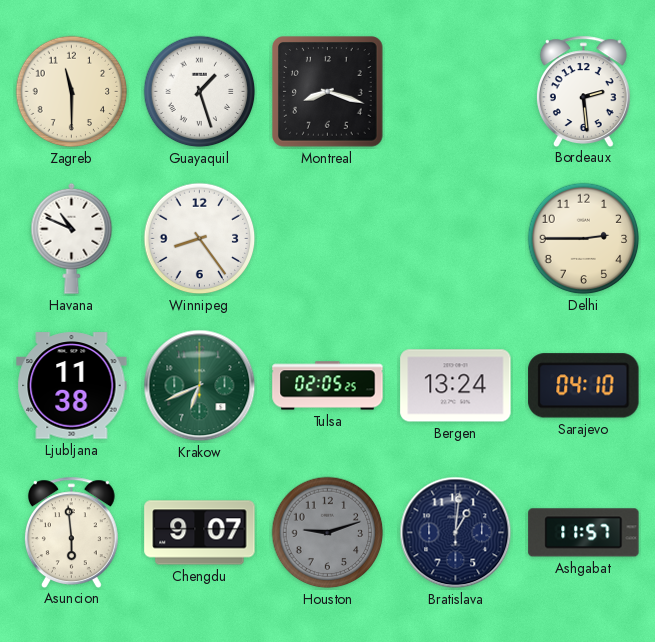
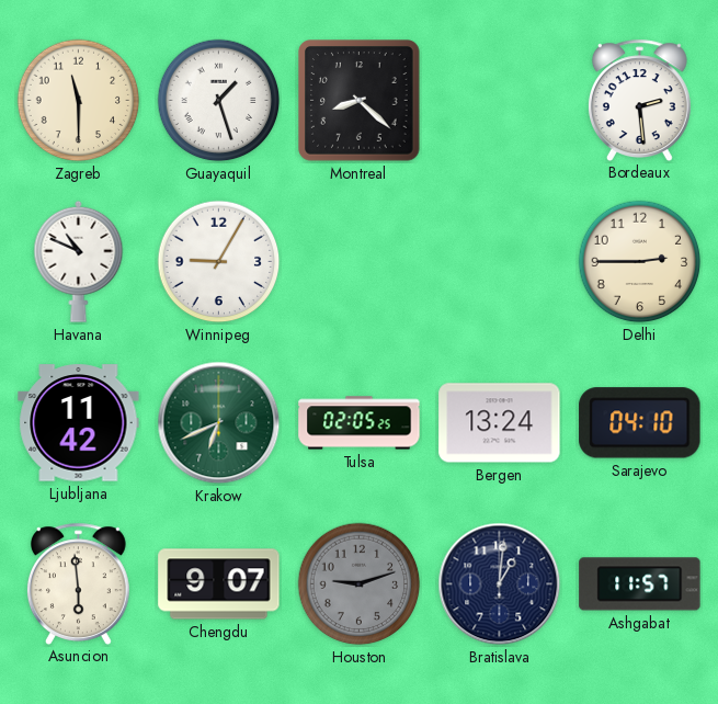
Montreal: 8:18 -> 8:22
Winnipeg: 8:24 -> 9:05
Ljubljana: 11:38 -> 11:42
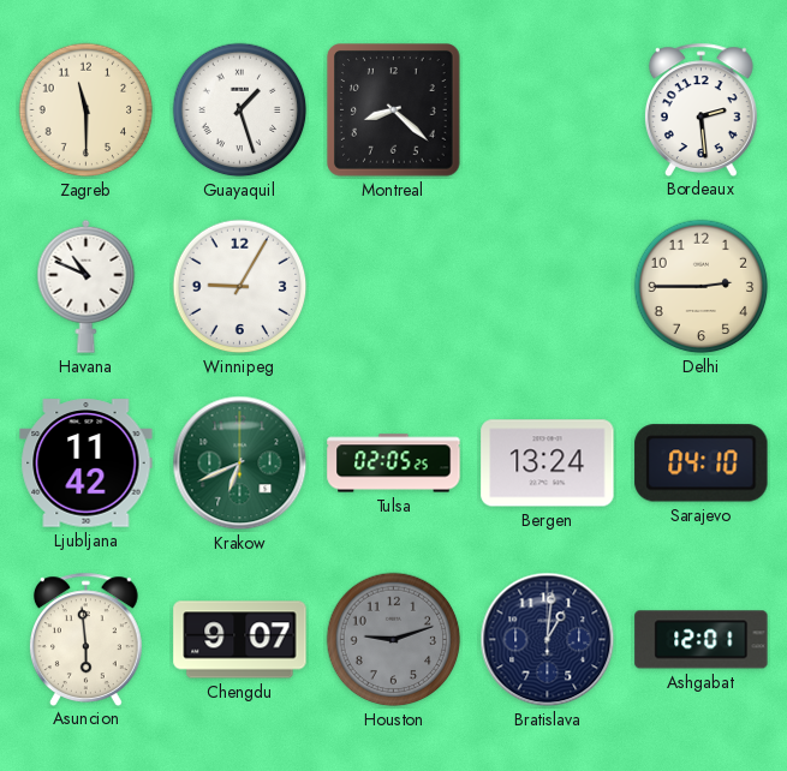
Ashgabat: 11:57 -> 12:01
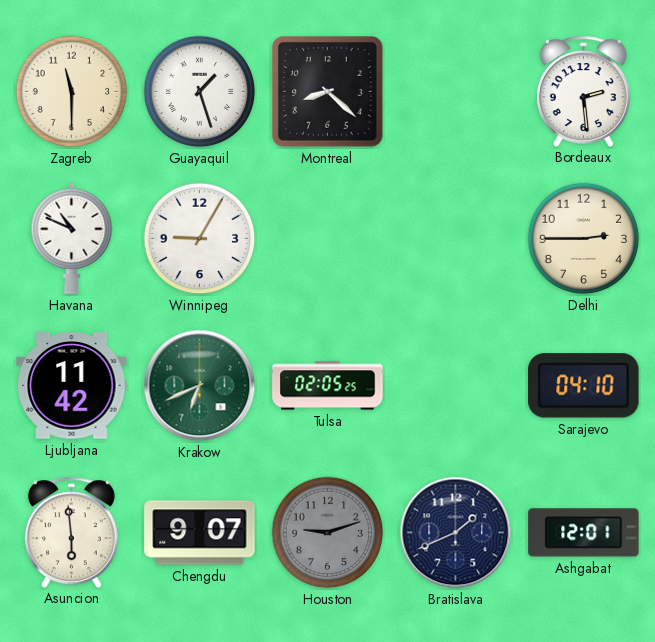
Bergen: 13:24 -> none
Bratislava: 1:01 -> 1:41
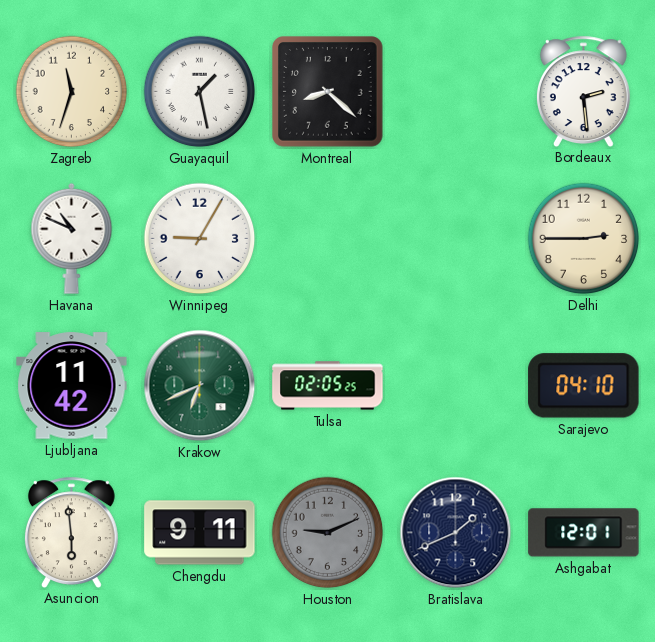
Zagreb: 11:30 -> 11:33
Guayaquil: 1:27 -> 1:28
Chengdu: 9:07 -> 9:11
Houston: 9:12 -> 9:11
